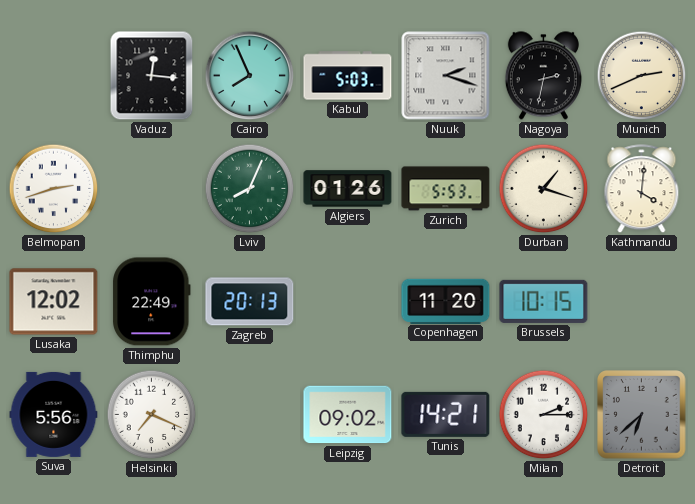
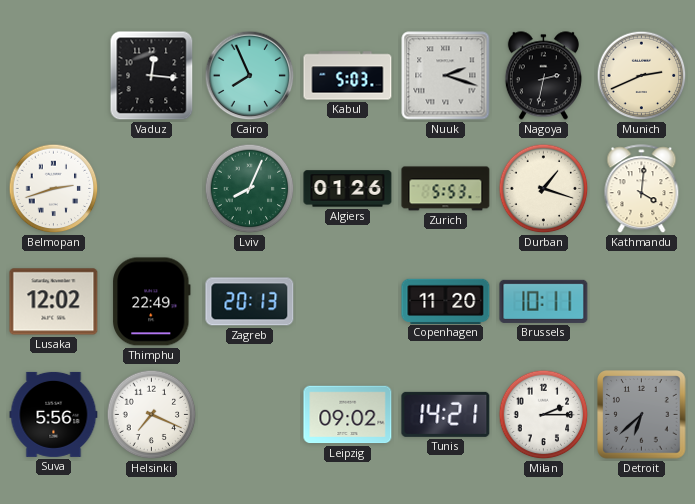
Brussels: 10:15 -> 10:11
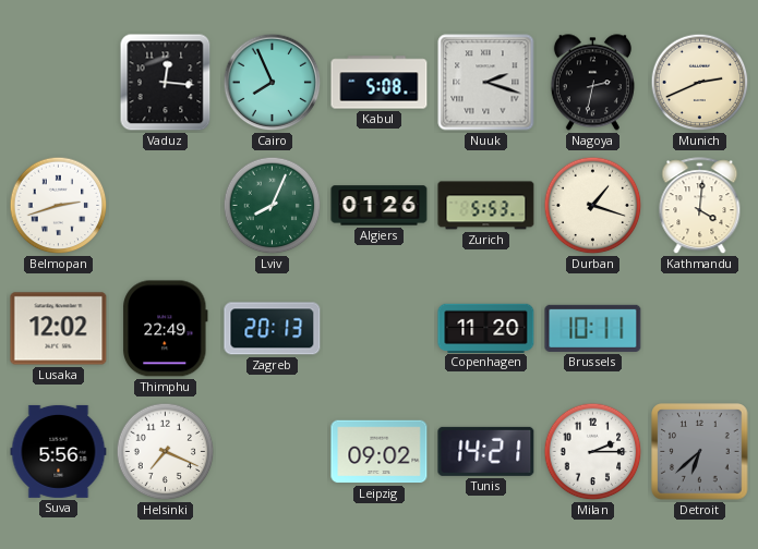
Kabul: 5:03 -> 5:08
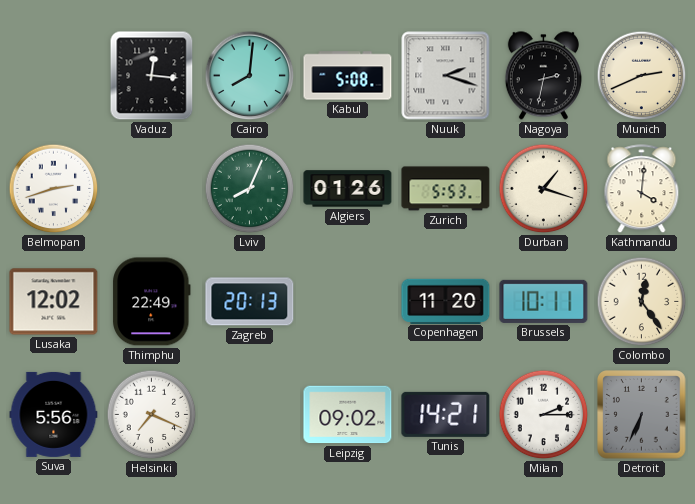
Cairo: 7:56 -> 8:01
Colombo: none -> 12:24
Detroit: 6:38 -> 6:34
